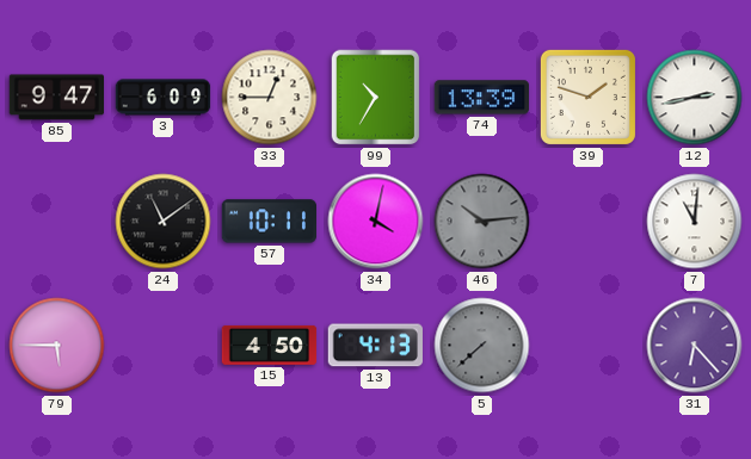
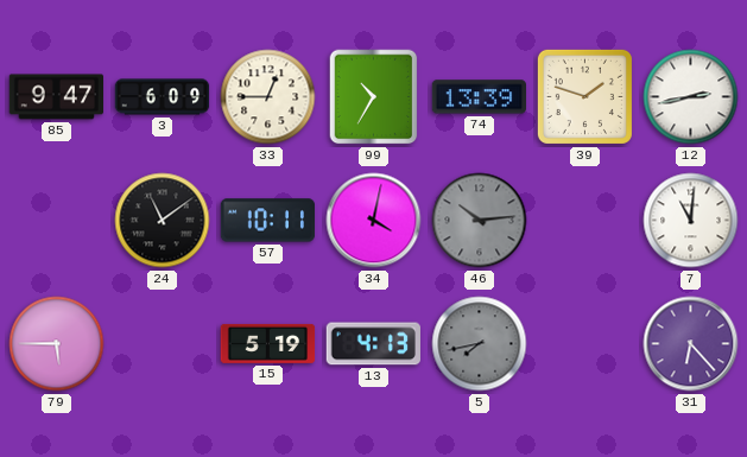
15: 4:50 -> 5:19
5: 7:38 -> 7:43
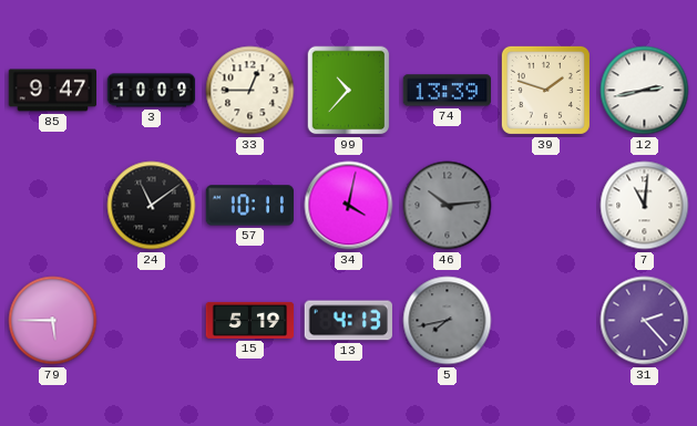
3: 6:09 -> 10:09
99: 10:35 -> 10:37
31: 6:23 -> 2:23
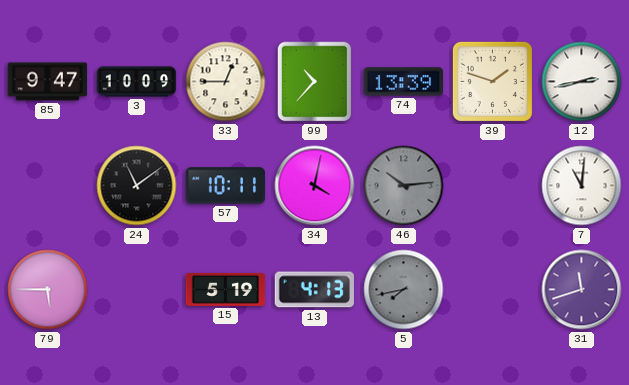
31: 2:23 -> 11:42
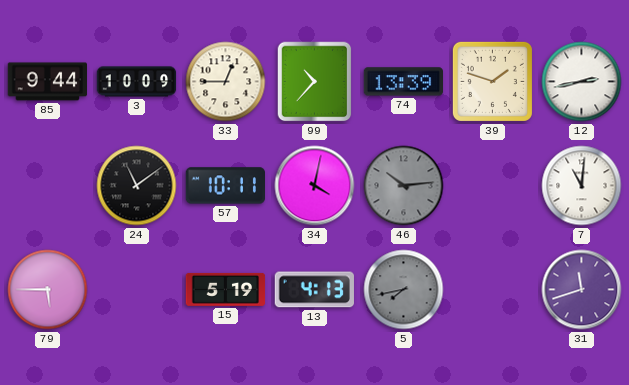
85: 9:47 -> 9:44
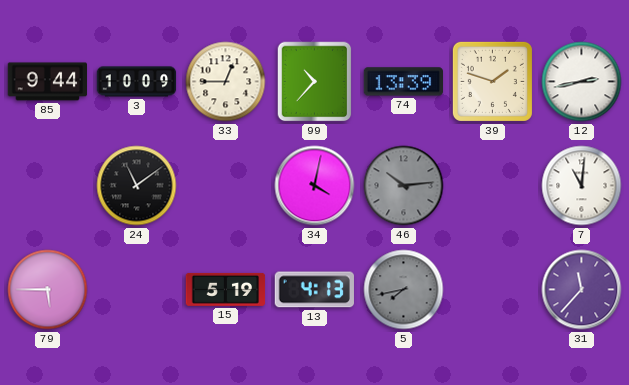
57: 10:11 -> none
31: 11:42 -> 11:37
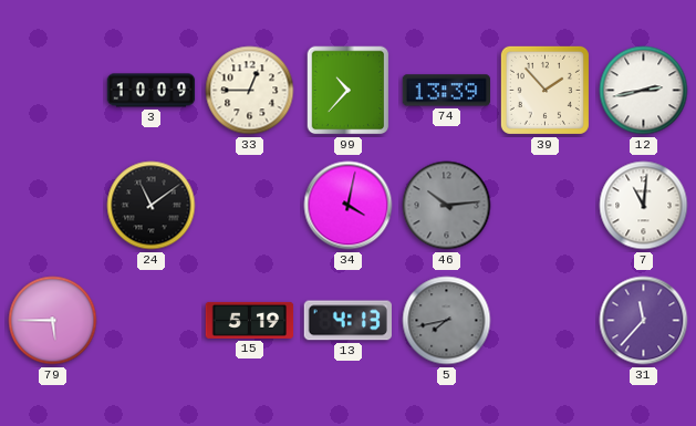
85: 9:44 -> none
39: 1:48 -> 1:53
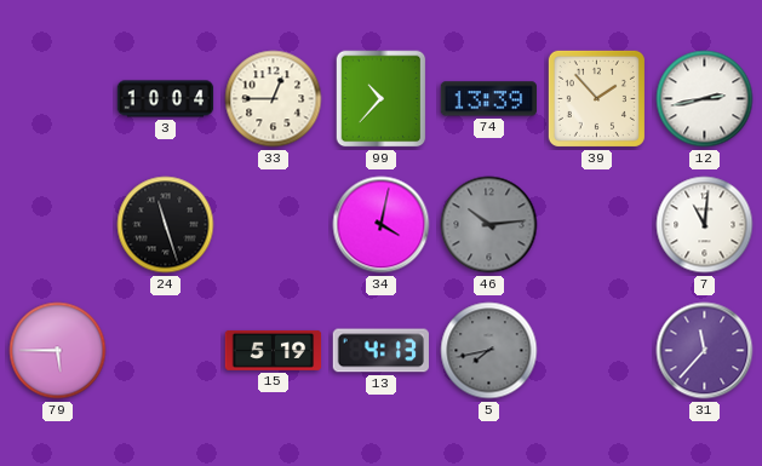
3: 10:09 -> 10:04
24: 11:09 -> 11:27
